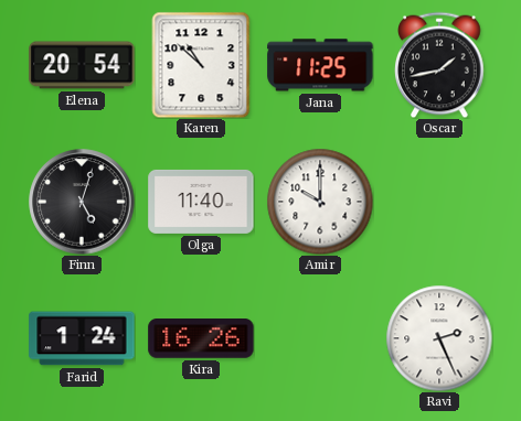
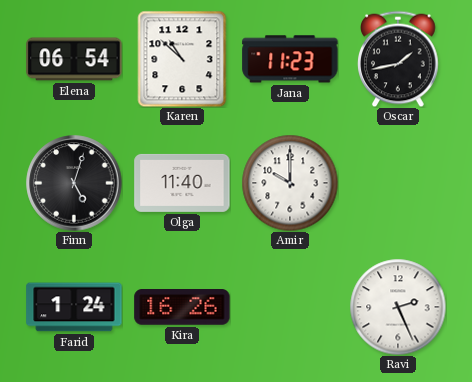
Elena: 20:54 -> 06:54
Jana: 11:25 -> 11:23
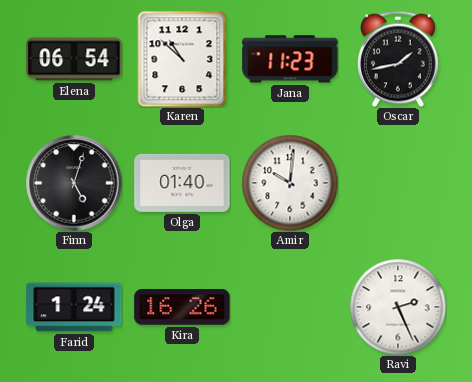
Olga: 11:40 -> 01:40
Amir: 10:00 -> 10:01
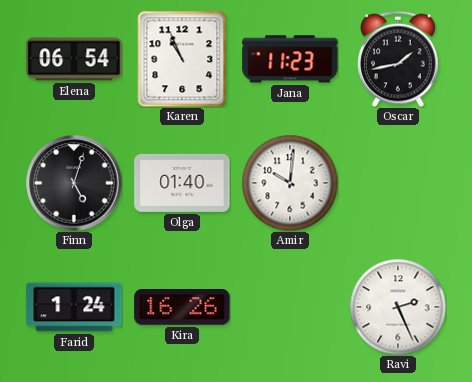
Karen: 10:52 -> 10:56
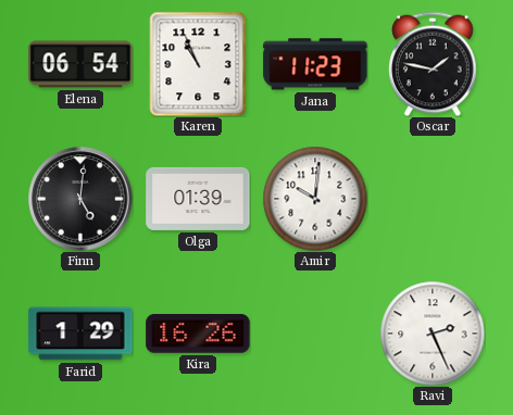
Oscar: 1:43 -> 1:47
Finn: 5:03 -> 5:01
Olga: 01:40 -> 01:39
Farid: 1:24 -> 1:29
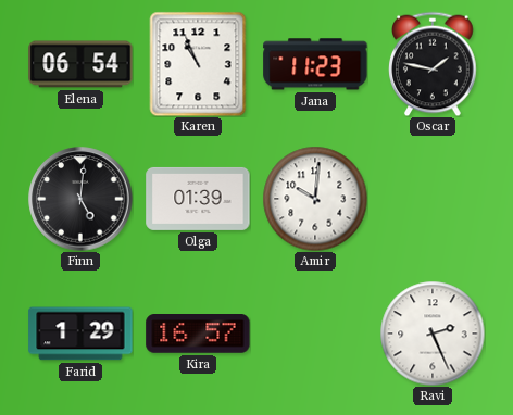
Kira: 16:26 -> 16:57
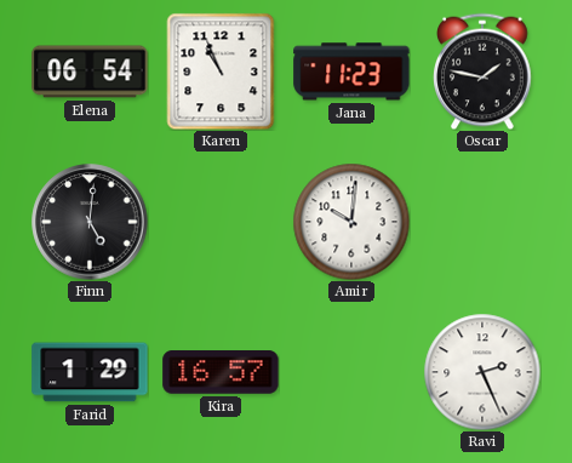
Olga: 01:39 -> none
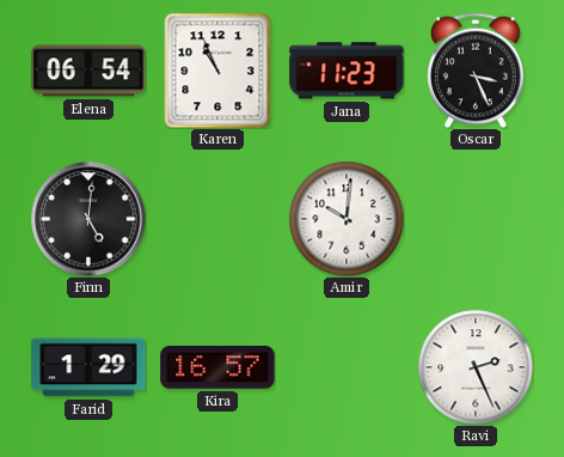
Oscar: 1:47 -> 3:26
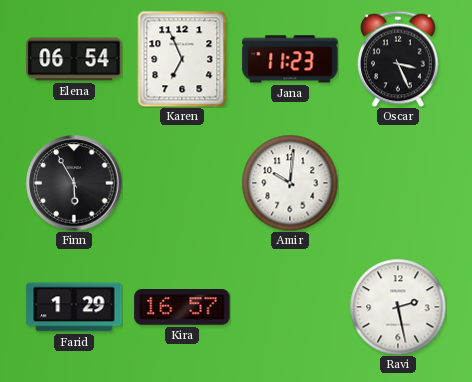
Karen: 10:56 -> 6:56
Finn: 5:01 -> 5:55
Ravi: 2:26 -> 2:28
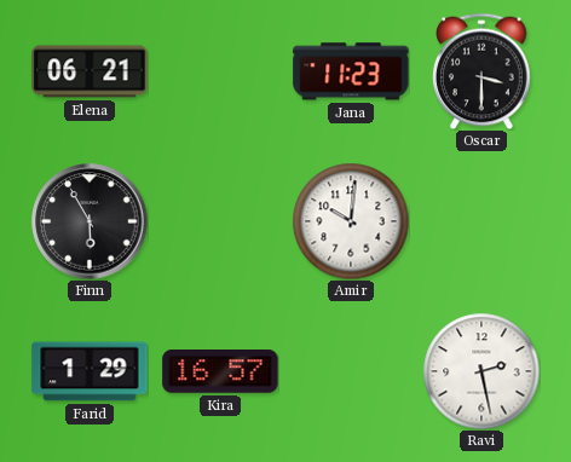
Elena: 06:54 -> 06:21
Karen: 6:56 -> none
Oscar: 3:26 -> 3:30
